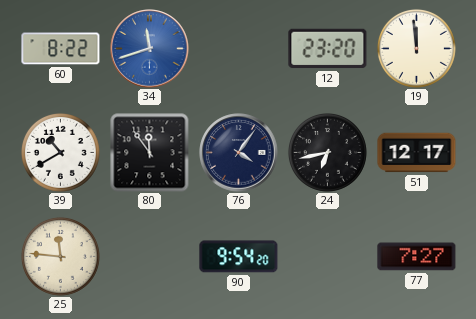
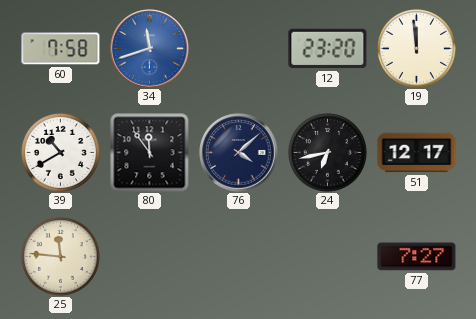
60: 8:22 -> 7:58
76: 4:06 -> 4:08
90: 9:54 -> none
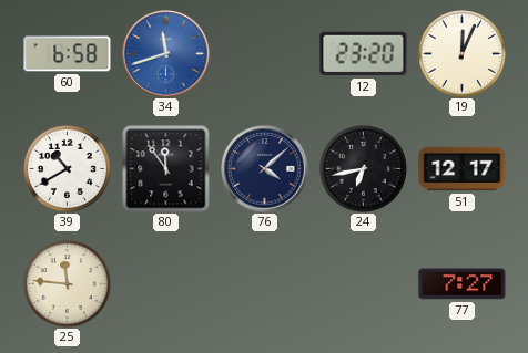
60: 7:58 -> 6:58
19: 11:59 -> 12:04
